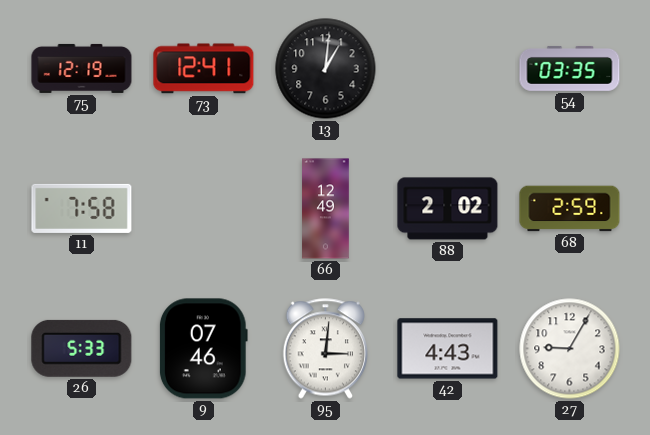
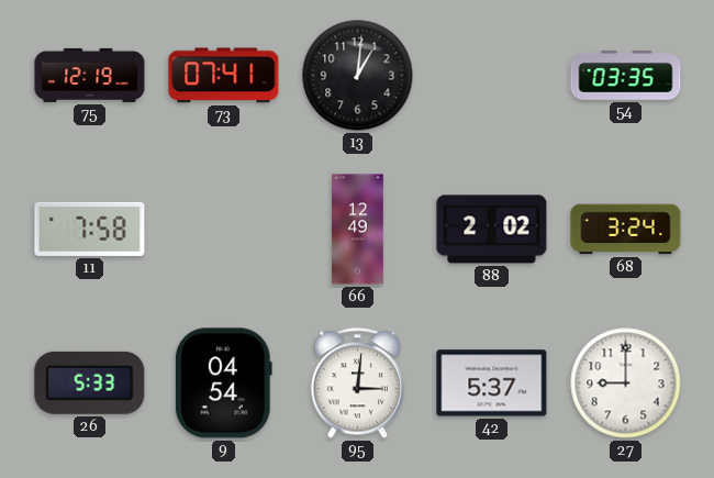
73: 12:41 -> 07:41
68: 2:59 -> 3:24
9: 07:46 -> 04:54
42: 4:43 -> 5:37
27: 9:05 -> 9:00
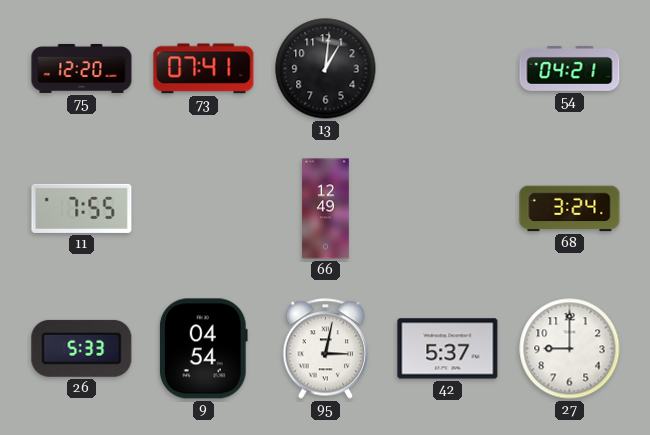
75: 12:19 -> 12:20
54: 03:35 -> 04:21
11: 7:58 -> 7:55
88: 2:02 -> none
95: 3:01 -> 3:02
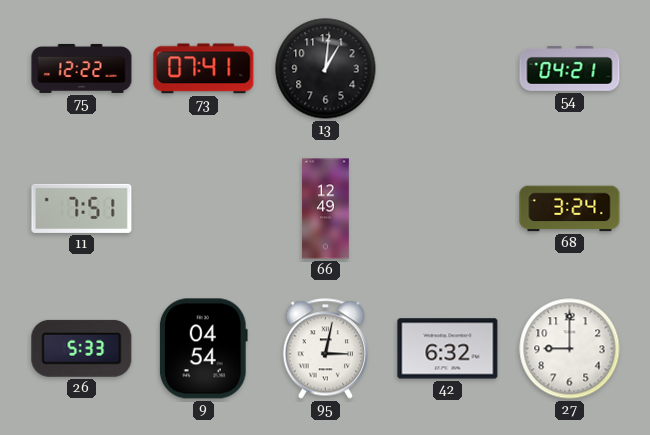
75: 12:20 -> 12:22
11: 7:55 -> 7:51
42: 5:37 -> 6:32
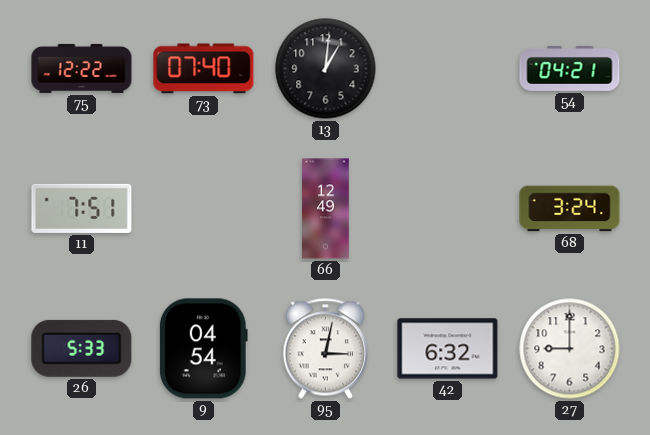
73: 07:41 -> 07:40
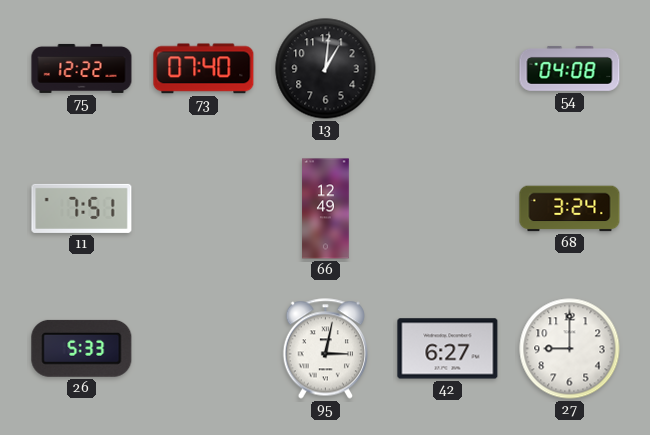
54: 04:21 -> 04:08
9: 04:54 -> none
42: 6:32 -> 6:27
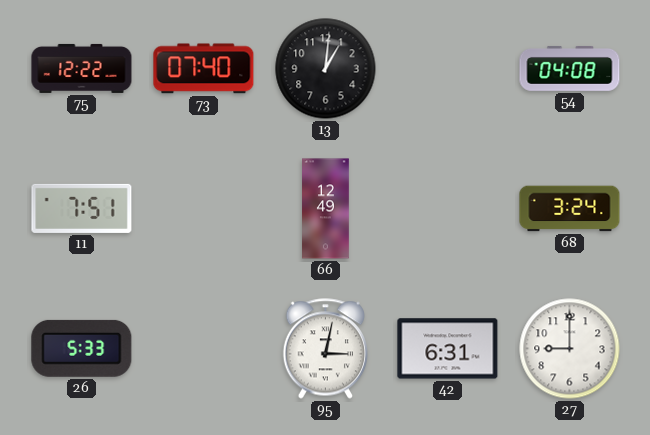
42: 6:27 -> 6:31
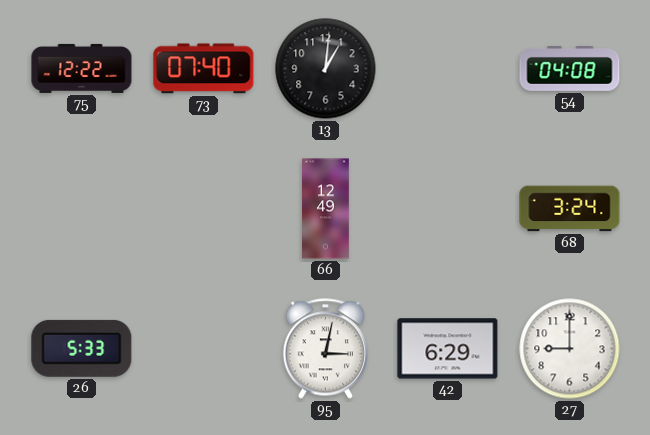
11: 7:51 -> none
42: 6:31 -> 6:29
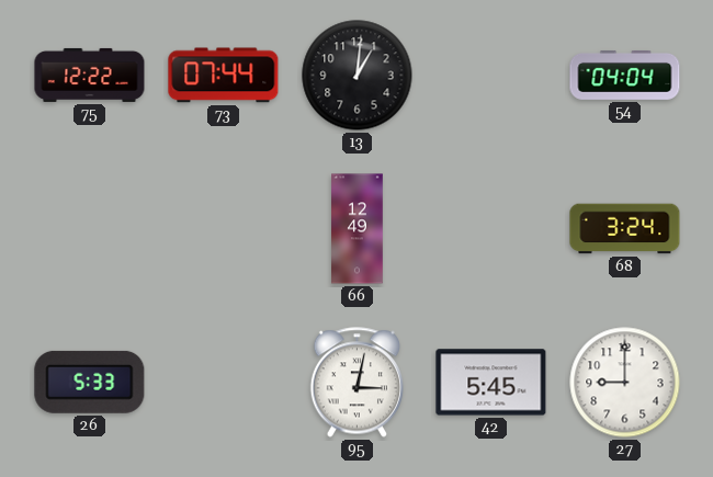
73: 07:40 -> 07:44
54: 04:08 -> 04:04
42: 6:29 -> 5:45
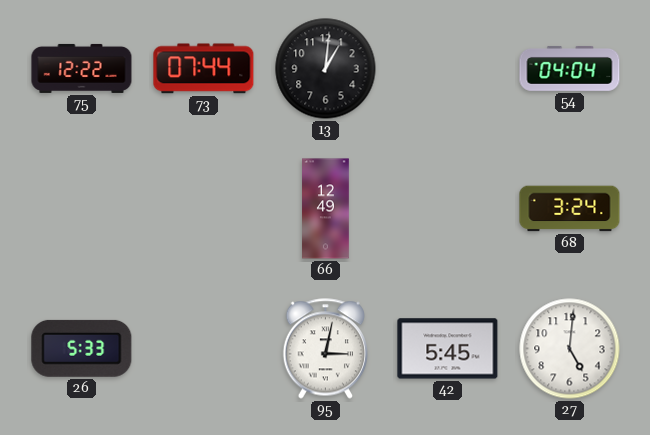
27: 9:00 -> 5:01
